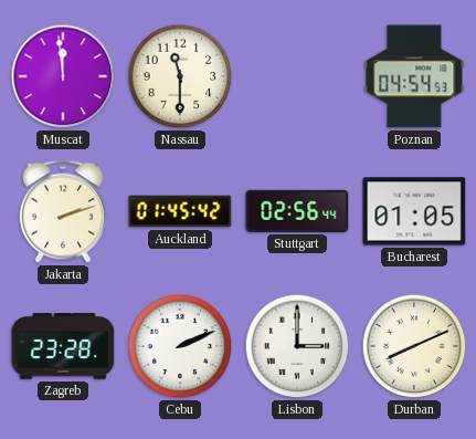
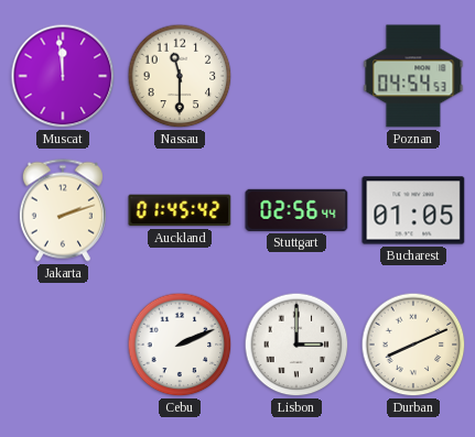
Zagreb: 23:28 -> none
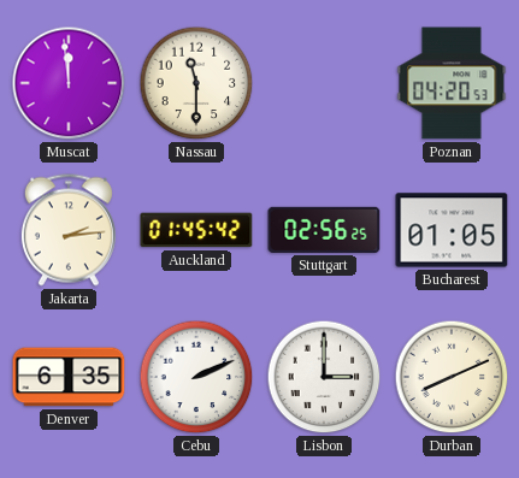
Poznan: 04:54 -> 04:20
Jakarta: 2:12 -> 2:14
Stuttgart: 02:56:44 -> 02:56:25
Denver: none -> 6:35
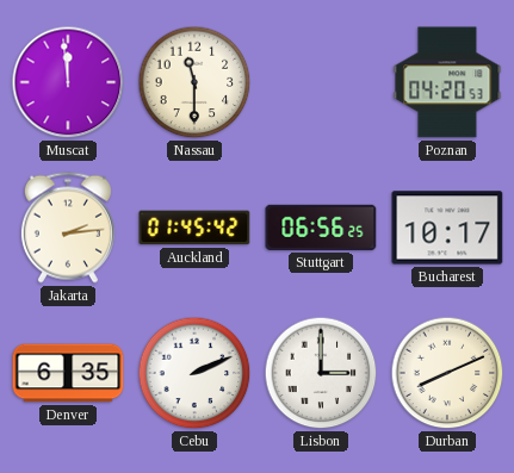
Stuttgart: 02:56 -> 06:56
Bucharest: 01:05 -> 10:17
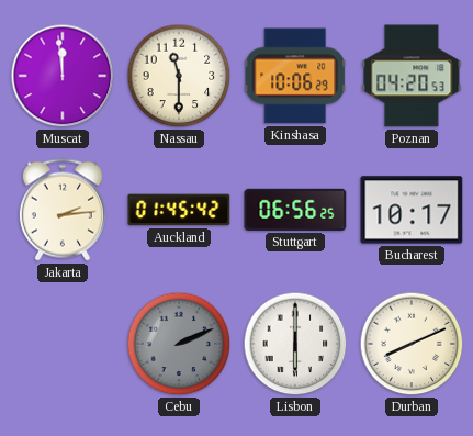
Kinshasa: none -> 10:06
Denver: 6:35 -> none
Cebu dial: white -> grey
Lisbon: 3:00 -> 6:00
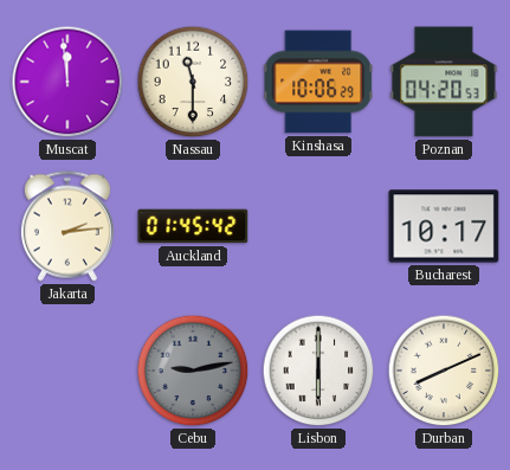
Stuttgart: 06:56 -> none
Cebu: 2:11 -> 9:13
